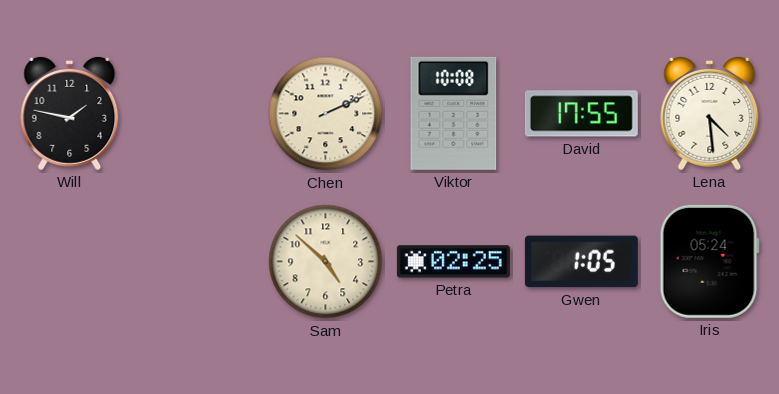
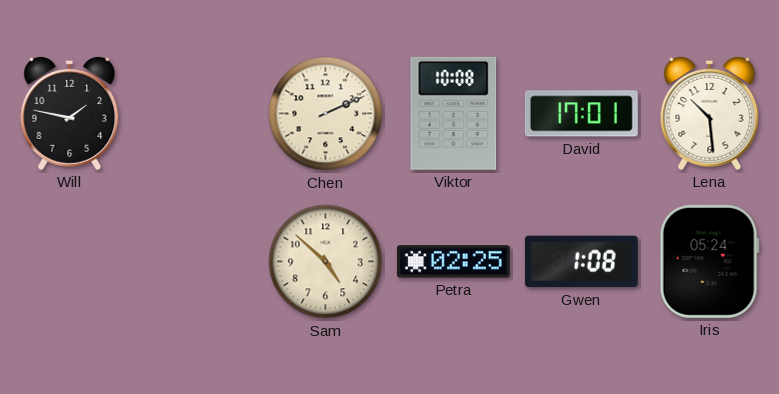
David: 17:55 -> 17:01
Lena: 4:29 -> 10:29
Gwen: 1:05 -> 1:08
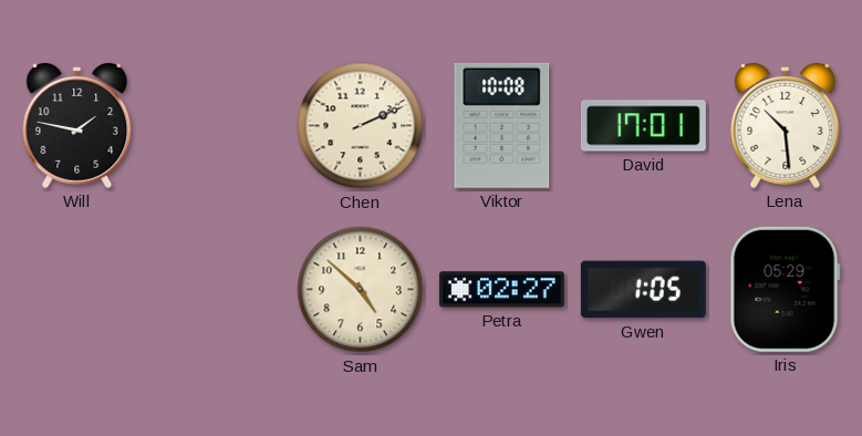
Petra: 02:25 -> 02:27
Gwen: 1:08 -> 1:05
Iris: 05:24 -> 05:29
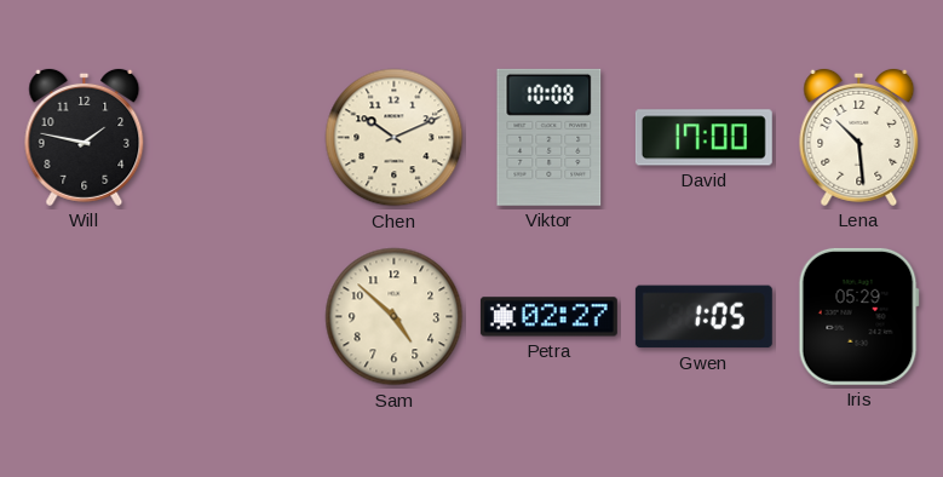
Chen: 2:11 -> 10:11
David: 17:01 -> 17:00
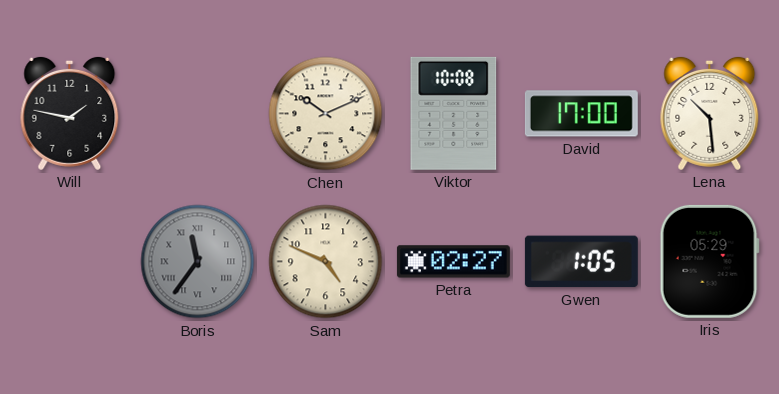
Boris: none -> 11:36
Sam: 4:52 -> 4:49
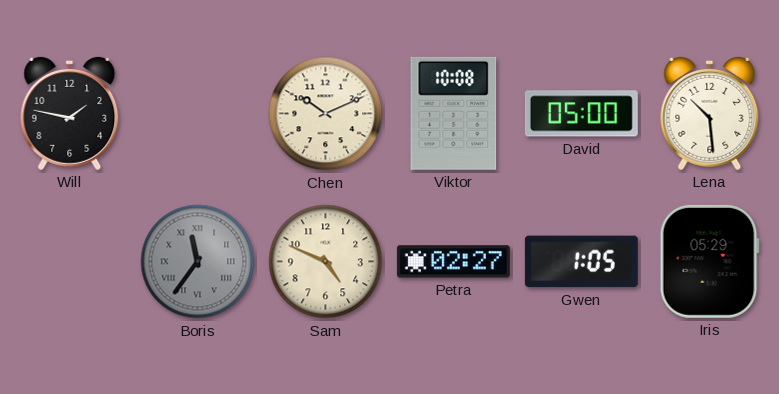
David: 17:00 -> 05:00
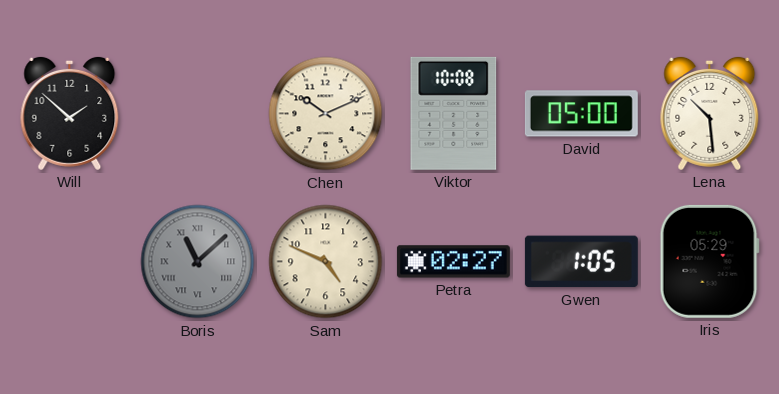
Will: 1:47 -> 1:52
Boris: 11:36 -> 11:08
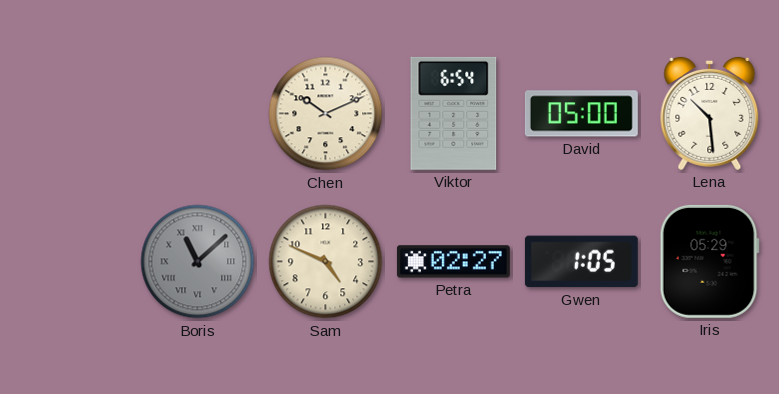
Will: 1:52 -> none
Viktor: 10:08 -> 6:54
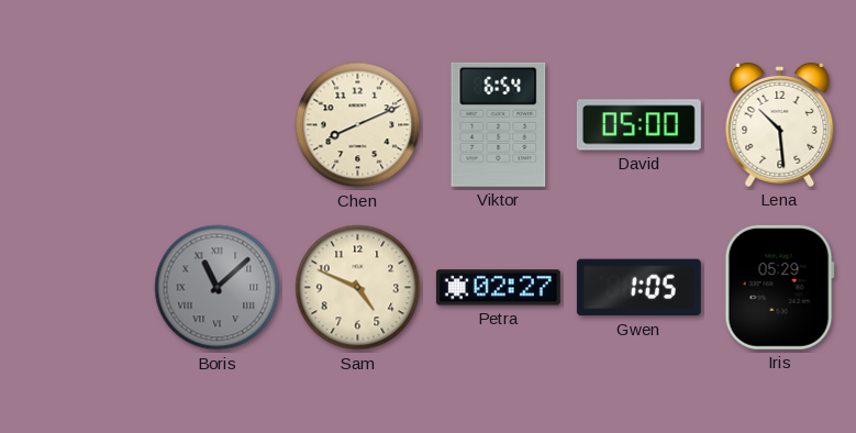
Chen: 10:11 -> 8:11
